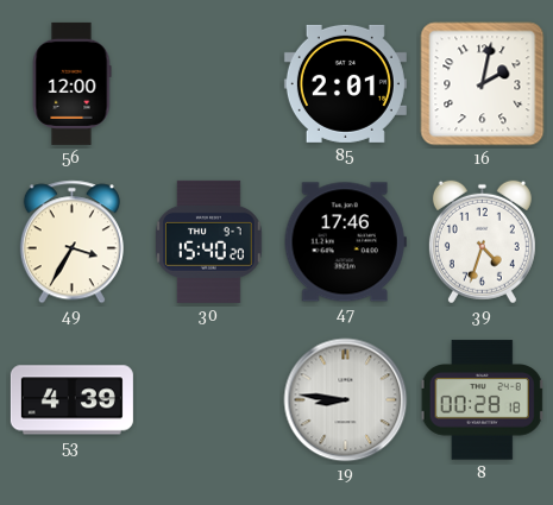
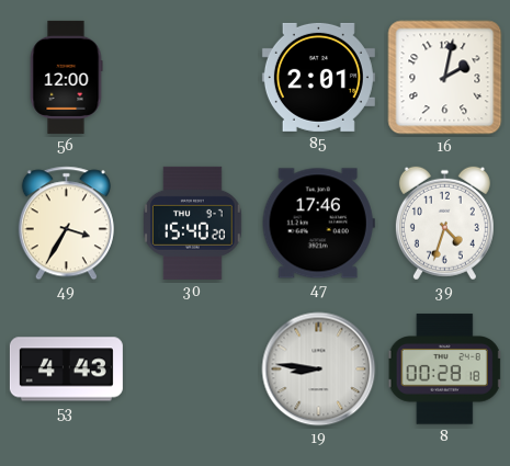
53: 4:39 -> 4:43
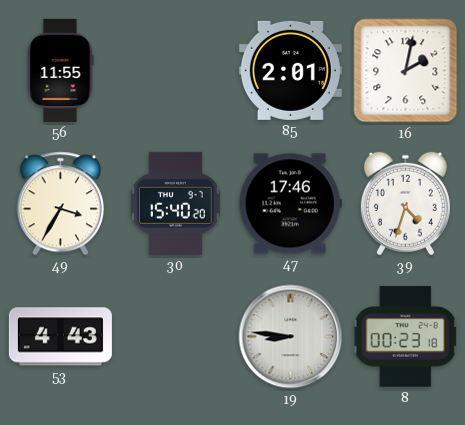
56: 12:00 -> 11:55
8: 00:28 -> 00:23
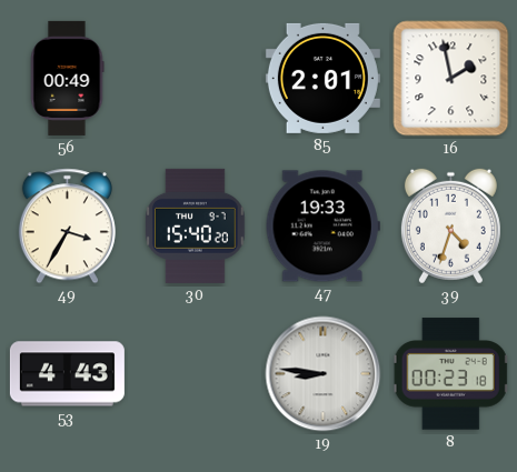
56: 11:55 -> 00:49
16: 2:02 -> 1:58
47: 17:46 -> 19:33
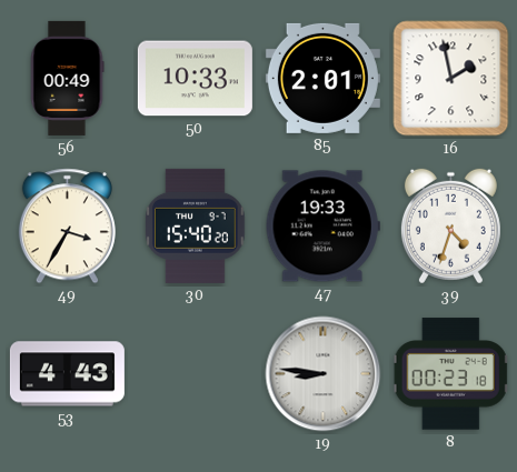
50: none -> 10:33
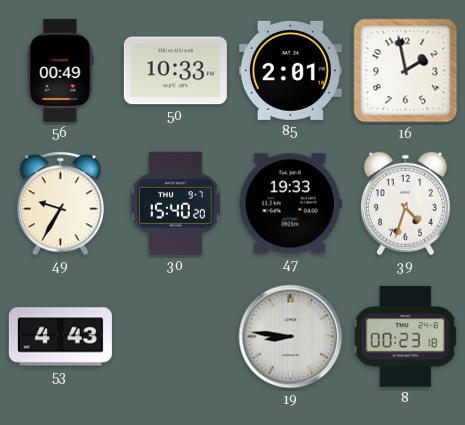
49: 3:35 -> 9:35
